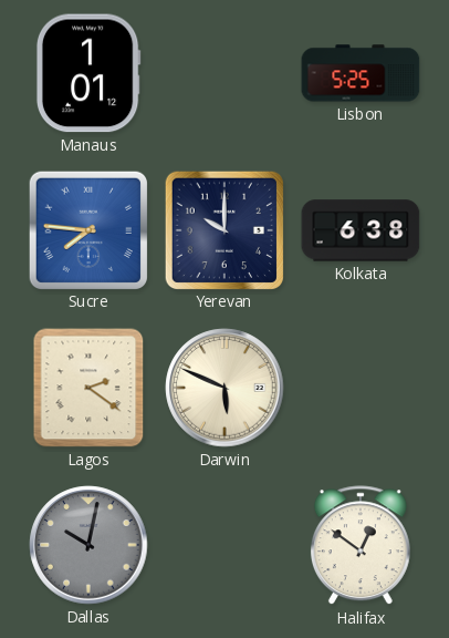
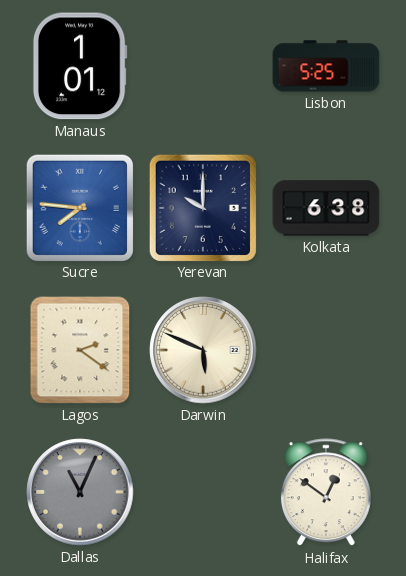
Dallas: 10:02 -> 11:04
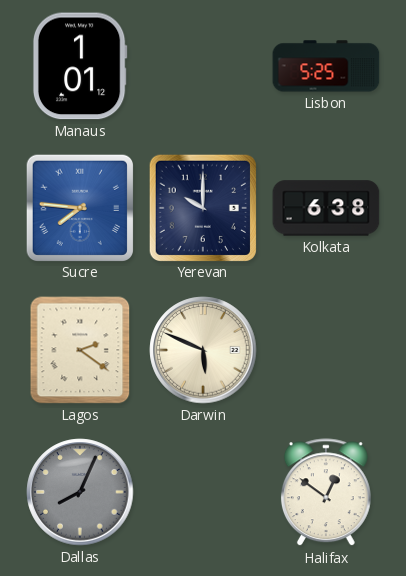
Dallas: 11:04 -> 8:04
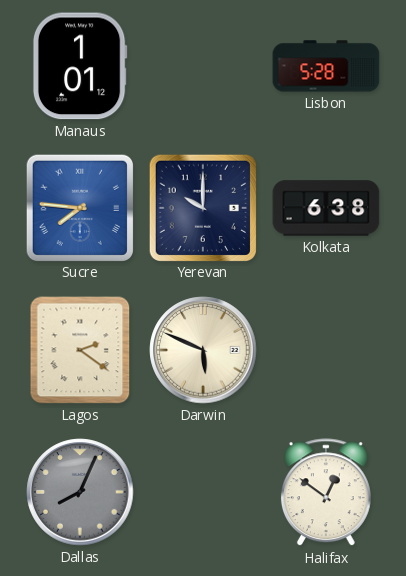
Lisbon: 5:25 -> 5:28
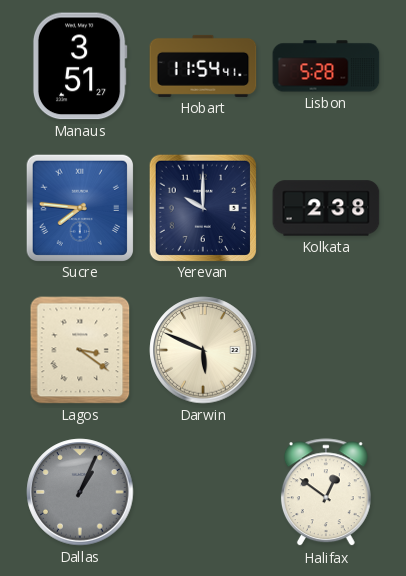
Manaus: 1:01 -> 3:51
Hobart: none -> 11:54
Kolkata: 6:38 -> 2:38
Lagos: 2:21 -> 3:21
Dallas: 8:04 -> 1:04
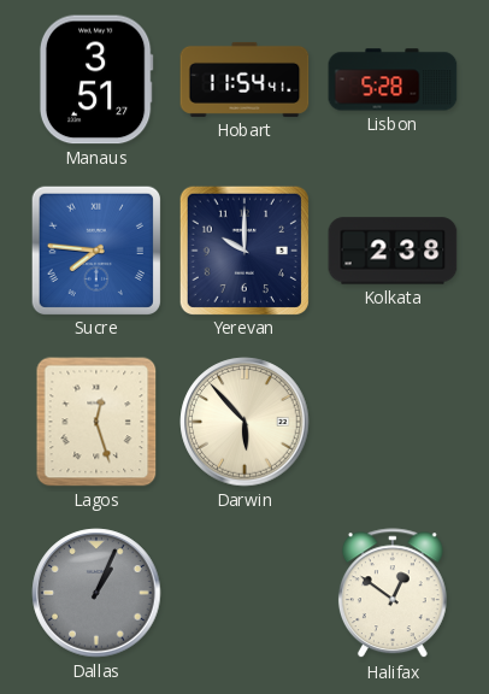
Lagos: 3:21 -> 12:27
Darwin: 5:49 -> 5:53
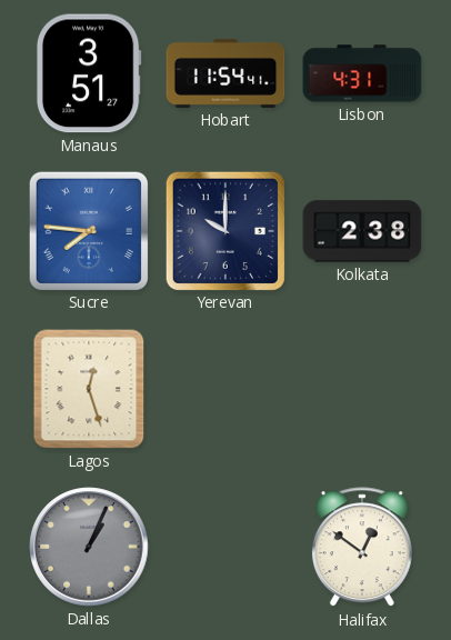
Lisbon: 5:28 -> 4:31
Darwin: 5:53 -> none
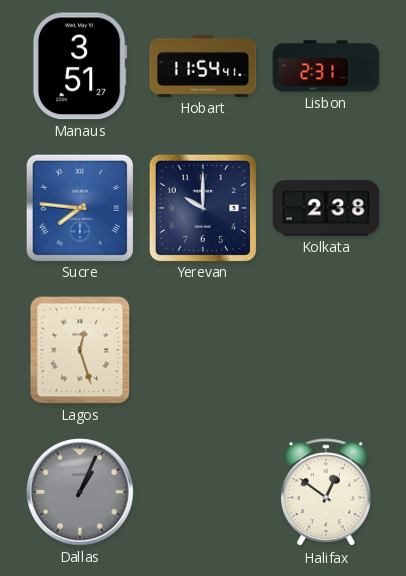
Lisbon: 4:31 -> 2:31
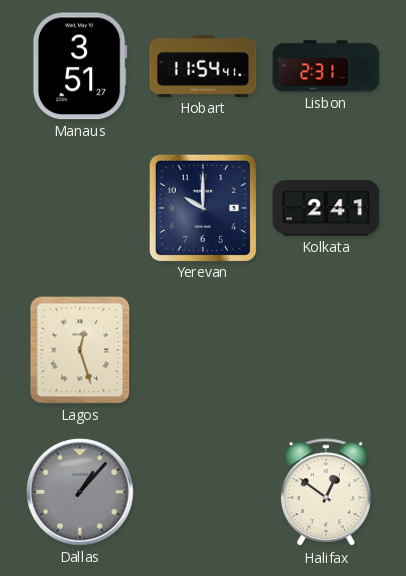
Sucre: 7:46 -> none
Kolkata: 2:38 -> 2:41
Dallas: 1:04 -> 1:07
